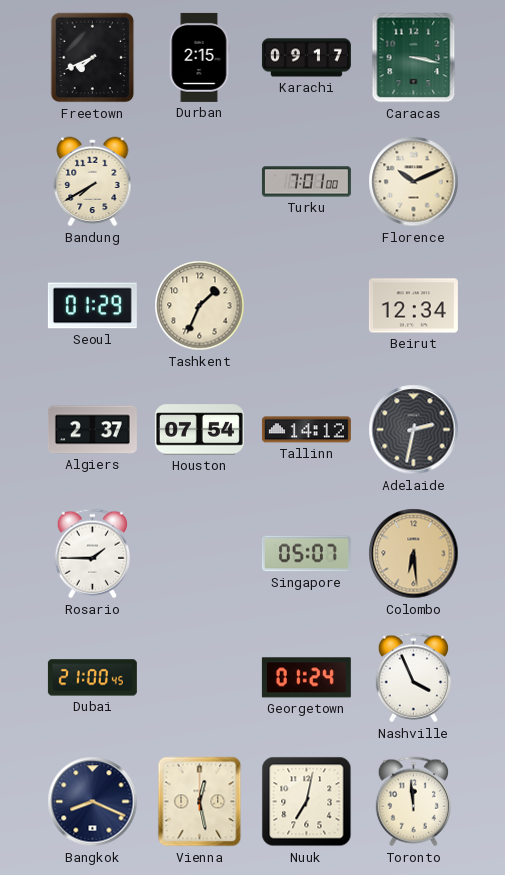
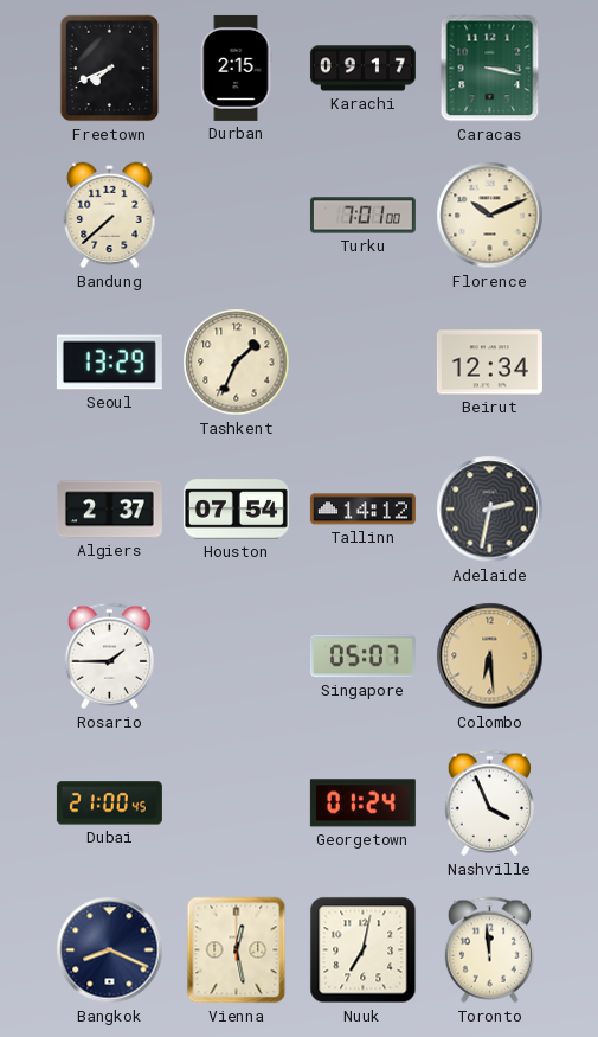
Bandung: 7:40 -> 7:38
Seoul: 01:29 -> 13:29
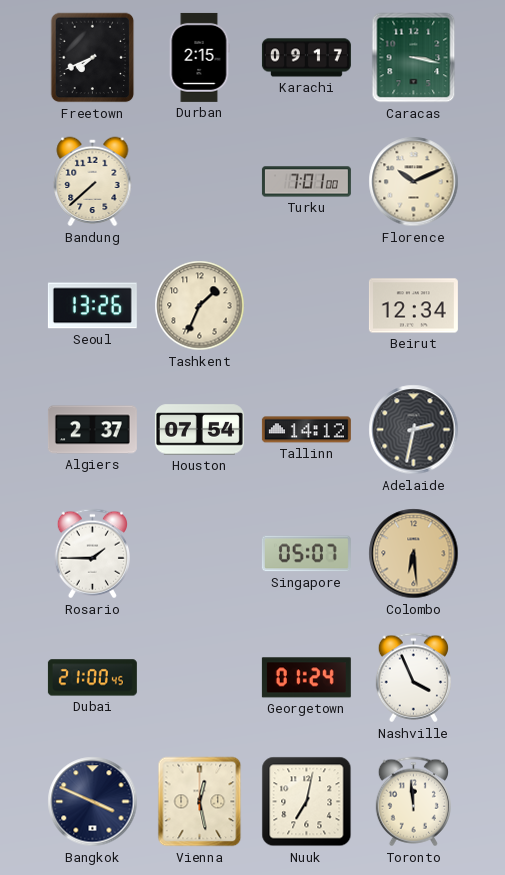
Seoul: 13:29 -> 13:26
Bangkok: 8:19 -> 3:49
